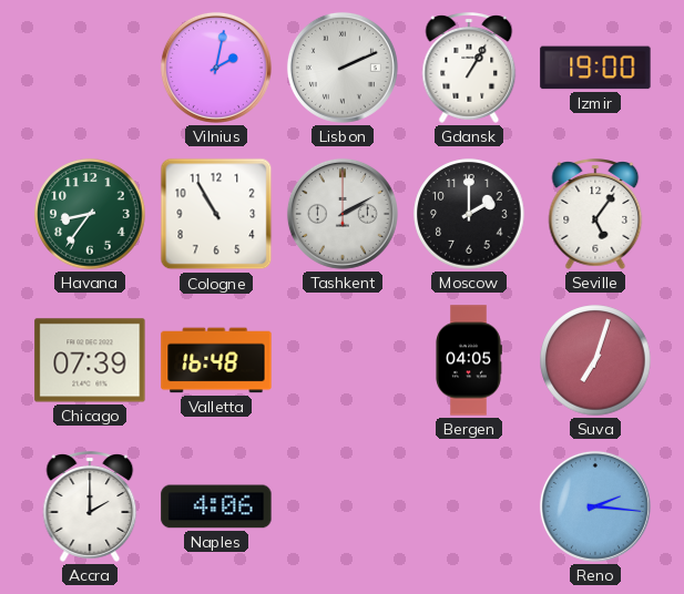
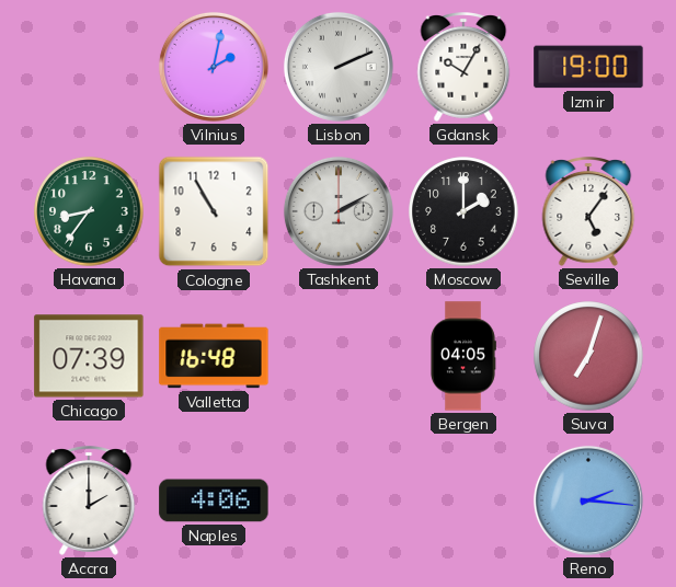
Gdansk: 1:05 -> 10:05
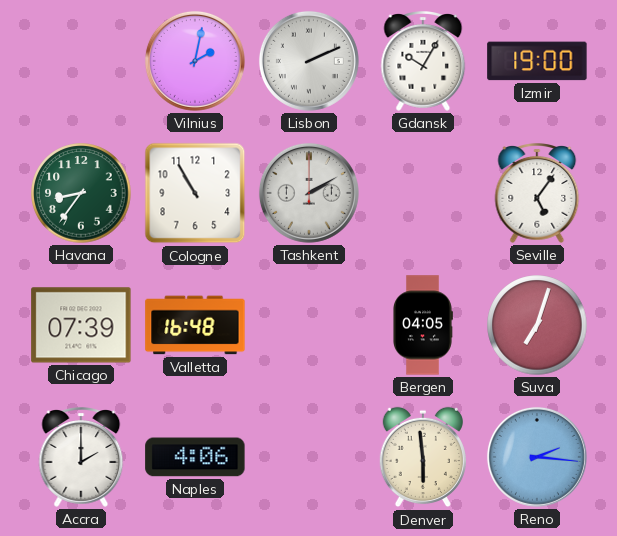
Moscow: 2:00 -> none
Denver: none -> 5:59
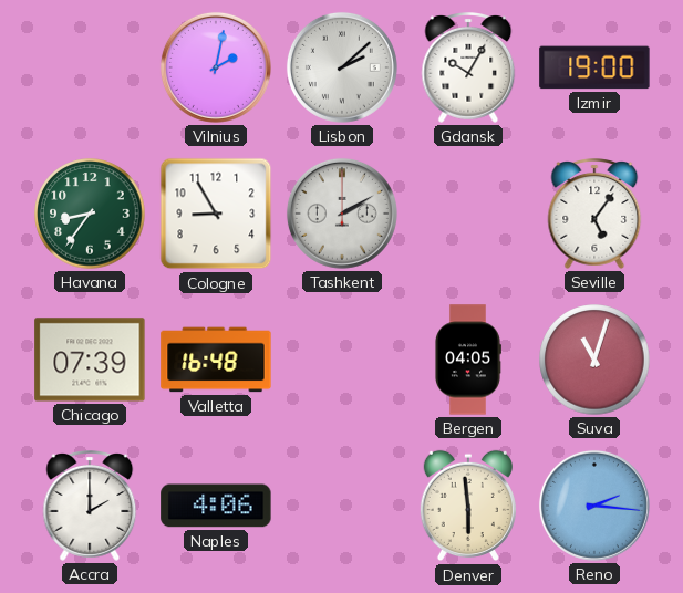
Lisbon: 2:11 -> 2:08
Cologne: 10:55 -> 8:55
Suva: 7:03 -> 11:03
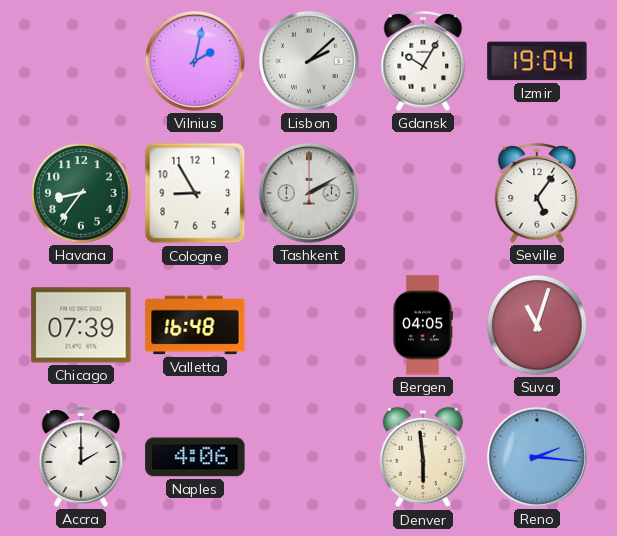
Izmir: 19:00 -> 19:04
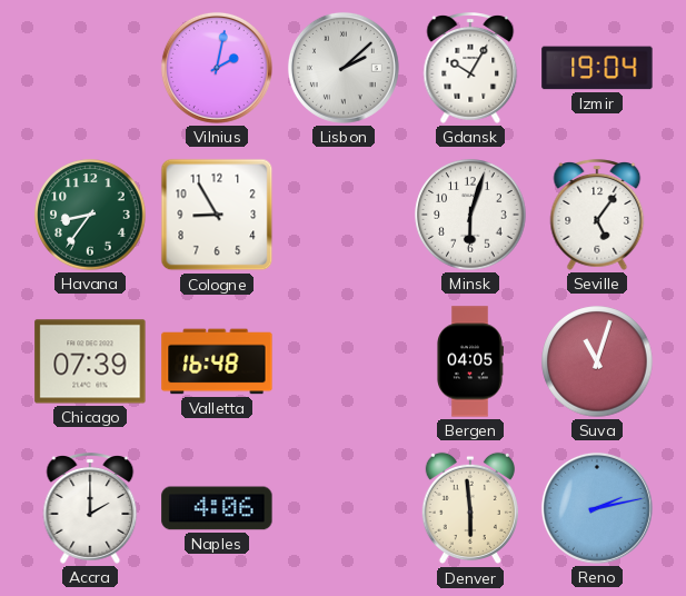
Tashkent: 2:10 -> none
Minsk: none -> 6:03
Reno: 2:16 -> 2:13
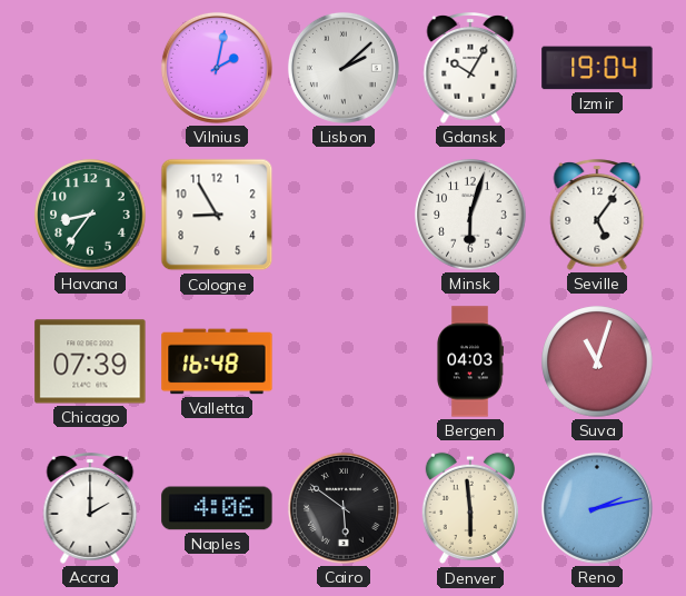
Bergen: 04:05 -> 04:03
Cairo: none -> 5:51
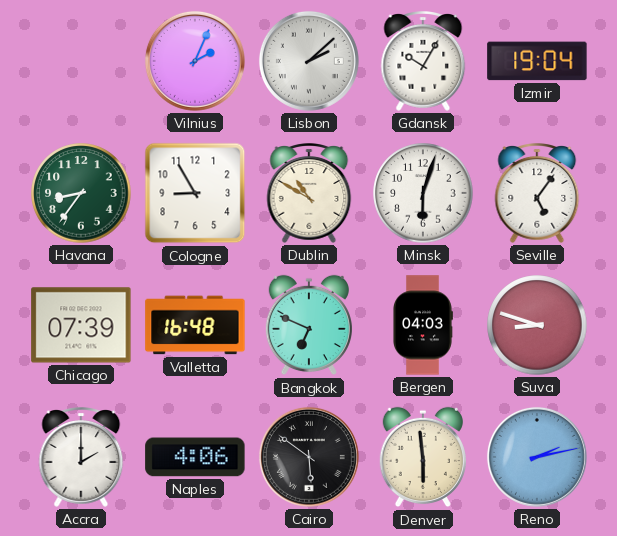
Vilnius: 2:02 -> 2:04
Dublin: none -> 10:50
Bangkok: none -> 6:49
Suva: 11:03 -> 8:48
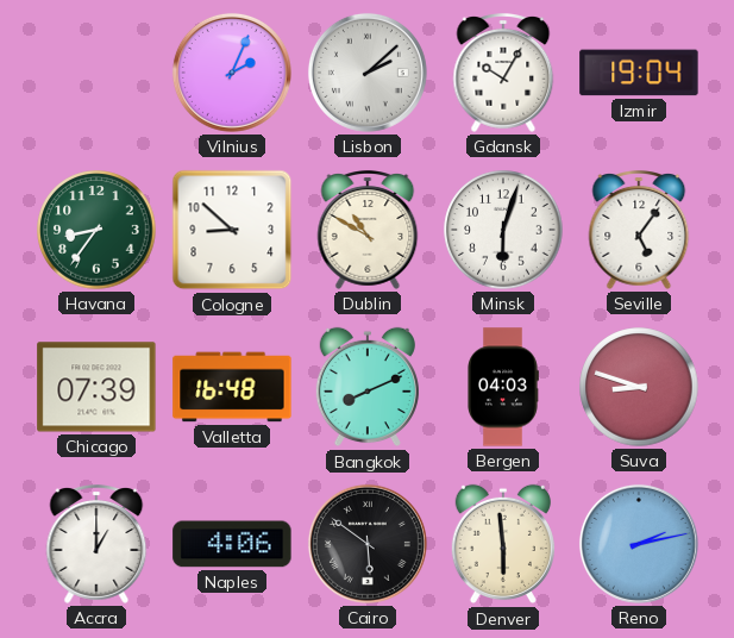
Cologne: 8:55 -> 8:52
Bangkok: 6:49 -> 8:11
Accra: 2:00 -> 1:00
